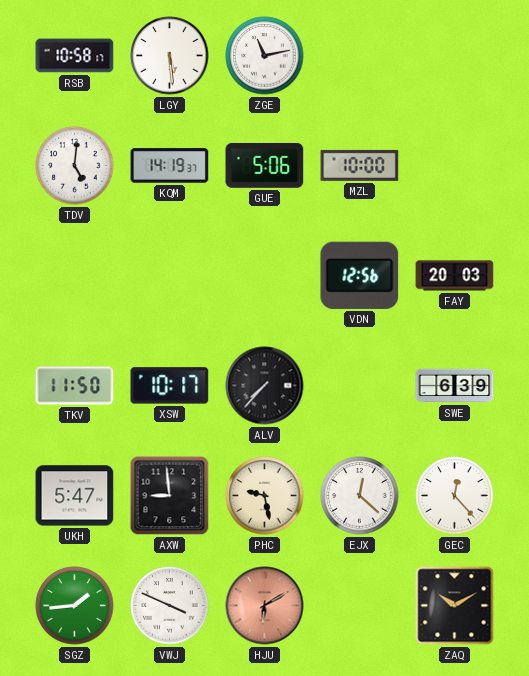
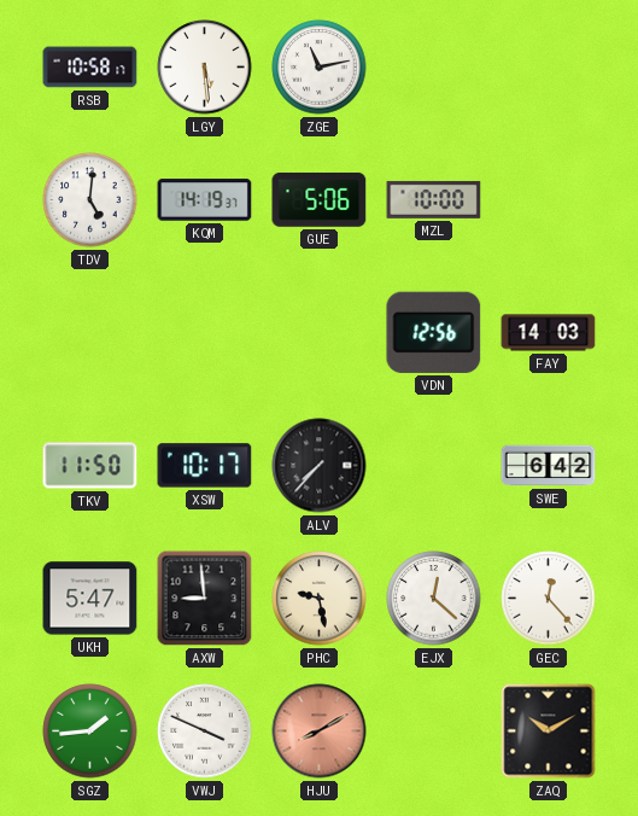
FAY: 20:03 -> 14:03
SWE: 6:39 -> 6:42
HJU: 6:10 -> 8:10
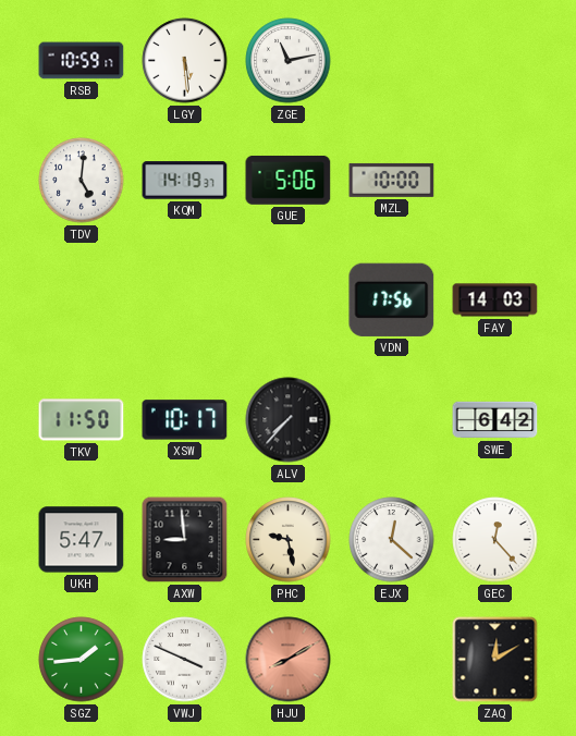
RSB: 10:58 -> 10:59
VDN: 12:56 -> 17:56
ZAQ: 10:10 -> 12:10
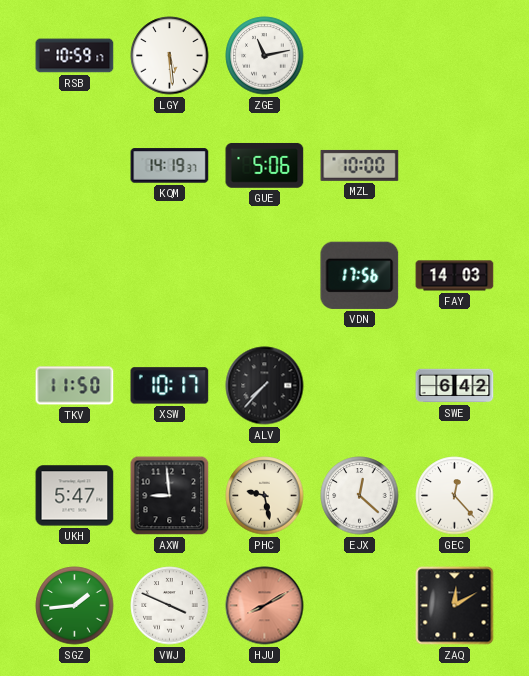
TDV: 5:01 -> none
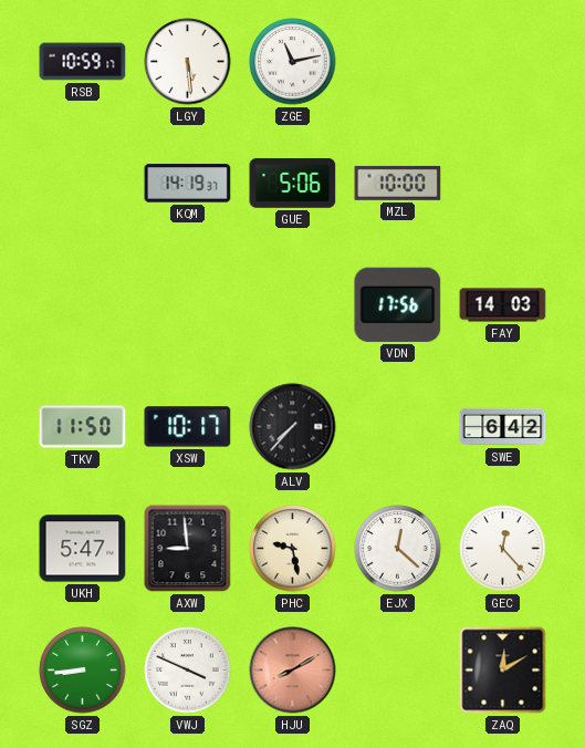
SGZ: 1:44 -> 8:44
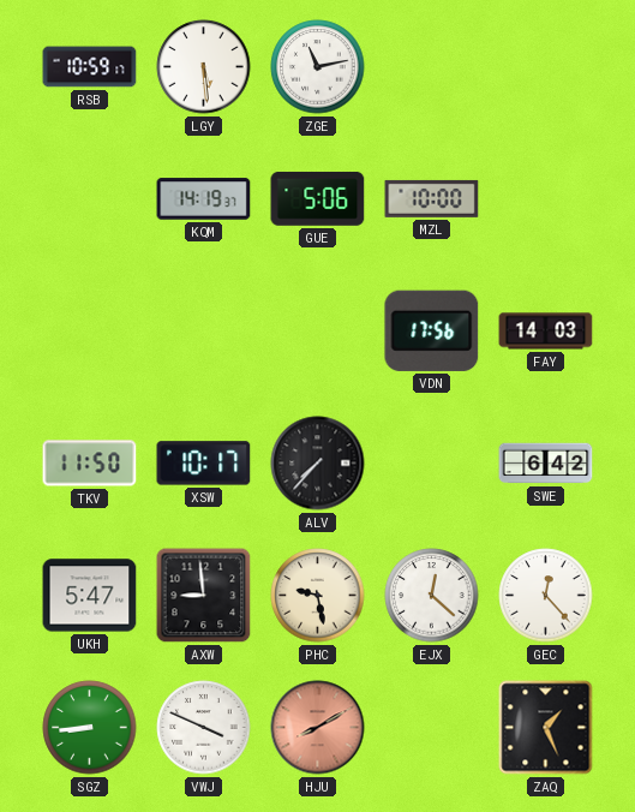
ZAQ: 12:10 -> 1:26
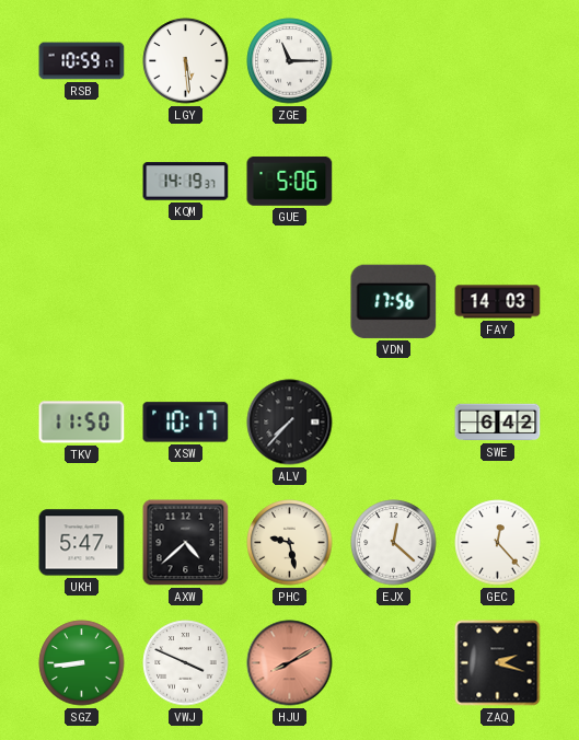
ZGE: 11:13 -> 11:15
MZL: 10:00 -> none
AXW: 8:59 -> 4:38
ZAQ: 1:26 -> 2:18
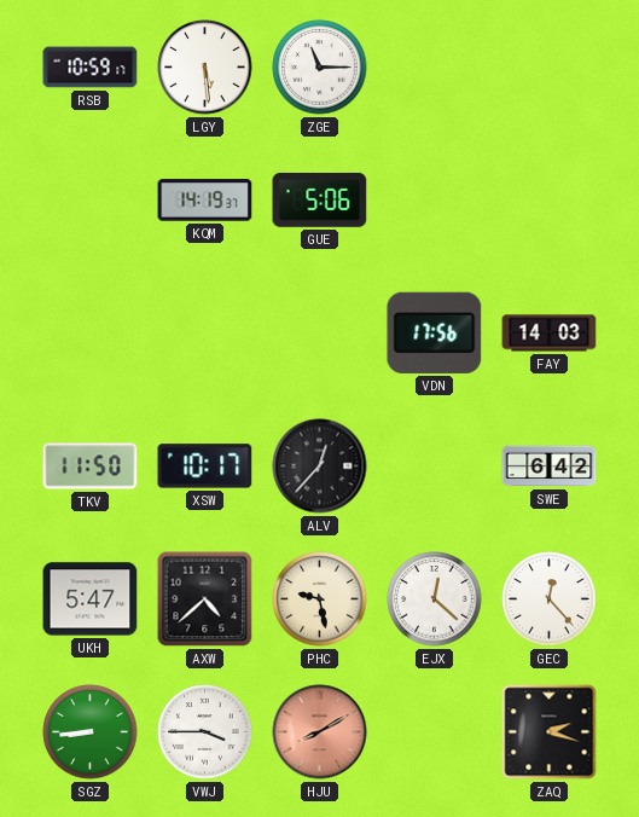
ALV: 7:37 -> 12:37
VWJ: 3:49 -> 3:45
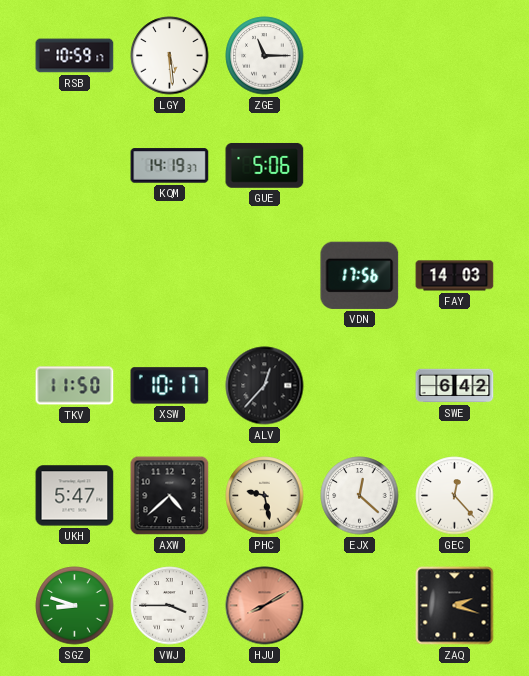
SGZ: 8:44 -> 8:48
